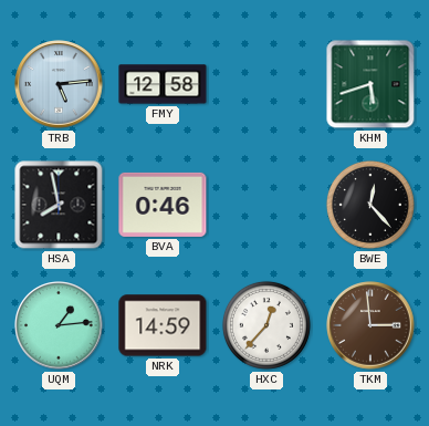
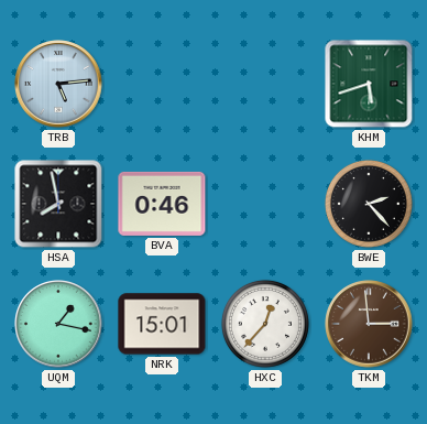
FMY: 12:58 -> none
BWE: 12:23 -> 2:23
UQM: 1:14 -> 1:17
NRK: 14:59 -> 15:01
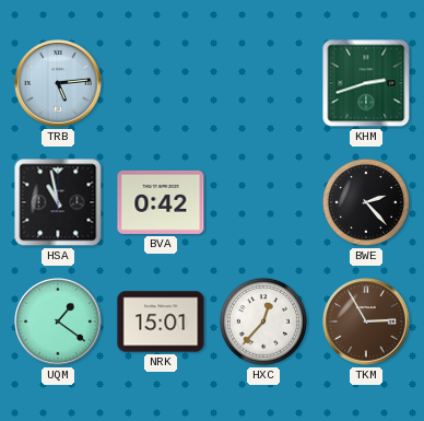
KHM: 5:42 -> 2:42
HSA: 7:58 -> 10:58
BVA: 0:46 -> 0:42
UQM: 1:17 -> 1:21
TKM: 2:59 -> 2:55
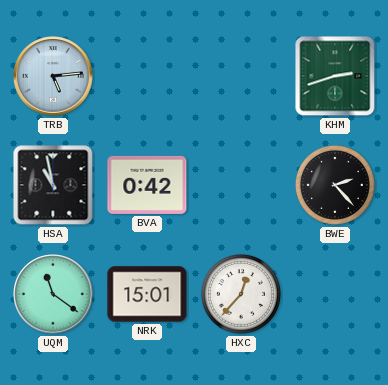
UQM: 1:21 -> 11:21
TKM: 2:55 -> none
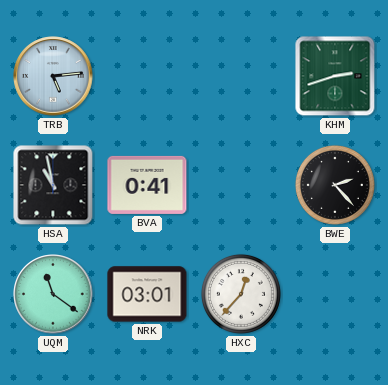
BVA: 0:42 -> 0:41
NRK: 15:01 -> 03:01
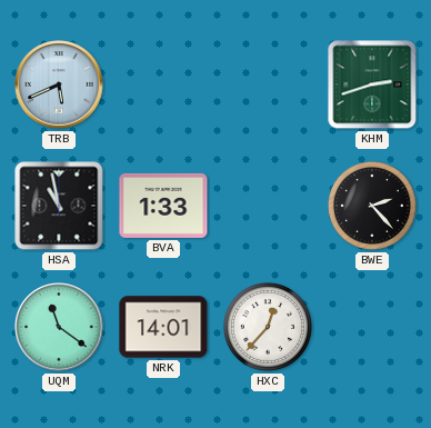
TRB: 5:14 -> 5:41
BVA: 0:41 -> 1:33
NRK: 03:01 -> 14:01
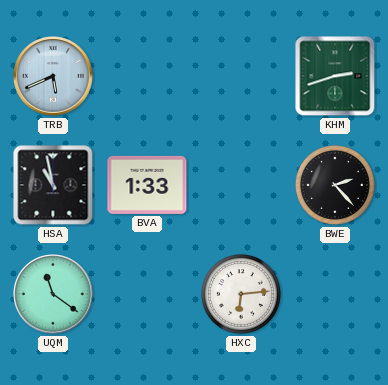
NRK: 14:01 -> none
HXC: 12:37 -> 6:14
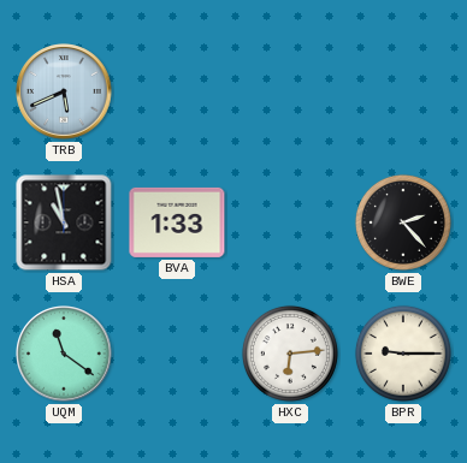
KHM: 2:42 -> none
BPR: none -> 9:15
